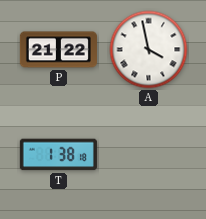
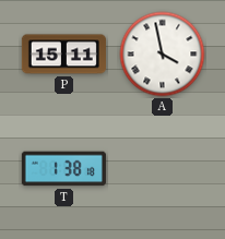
P: 21:22 -> 15:11
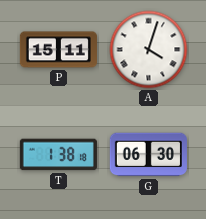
A: 3:58 -> 4:03
G: none -> 06:30
